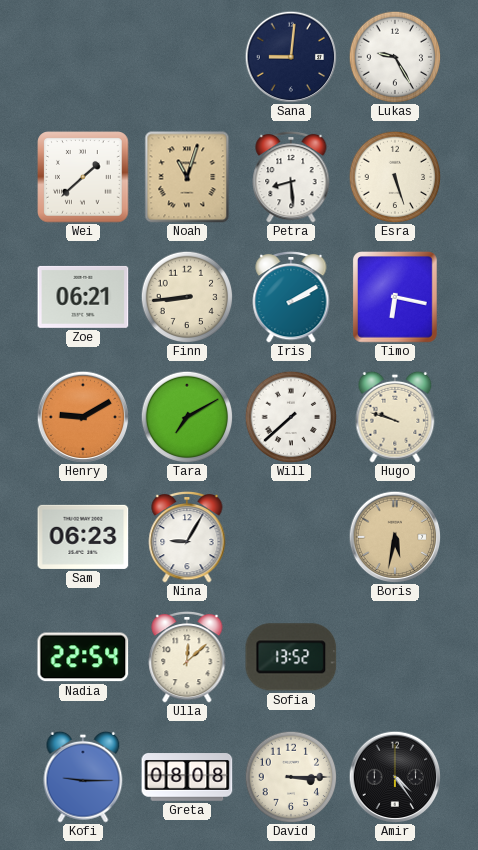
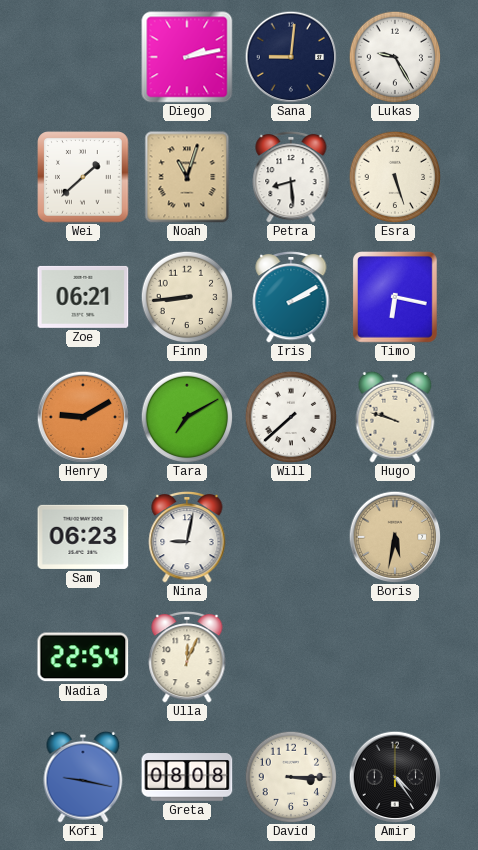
Diego: none -> 2:13
Nina: 9:05 -> 9:02
Ulla: 12:08 -> 12:04
Sofia: 13:52 -> none
Kofi: 9:15 -> 9:17
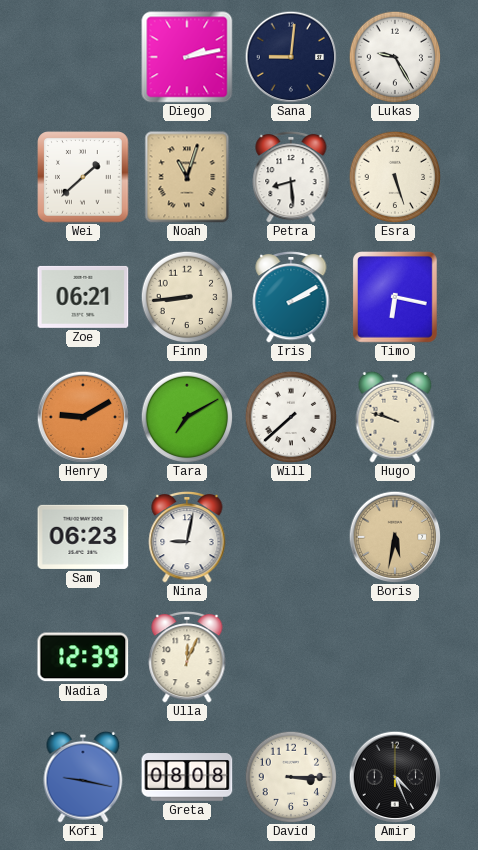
Nadia: 22:54 -> 12:39
Amir: 4:24 -> 4:26
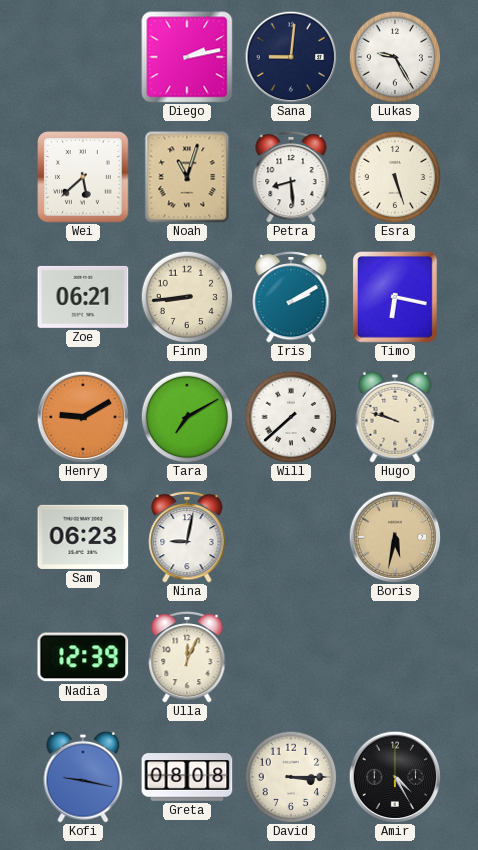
Wei: 1:38 -> 5:38
Amir: 4:26 -> 4:25
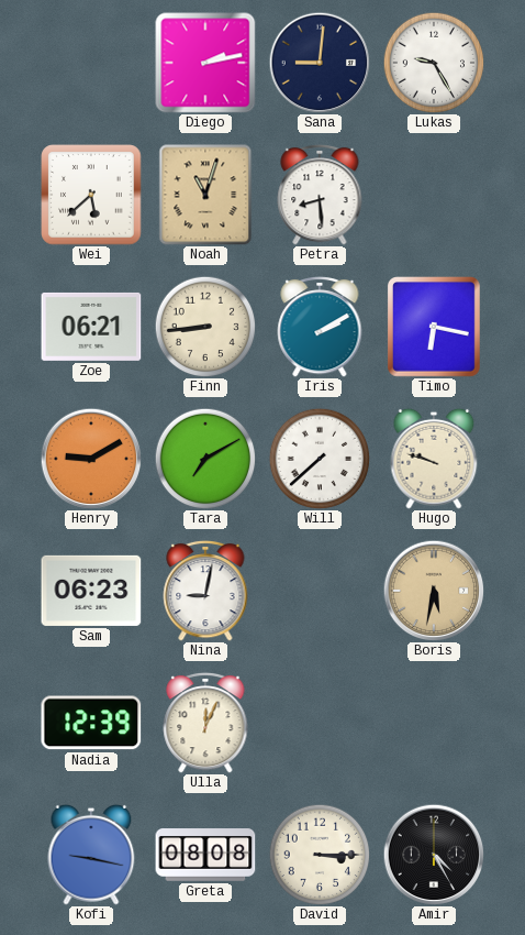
Esra: 5:27 -> none
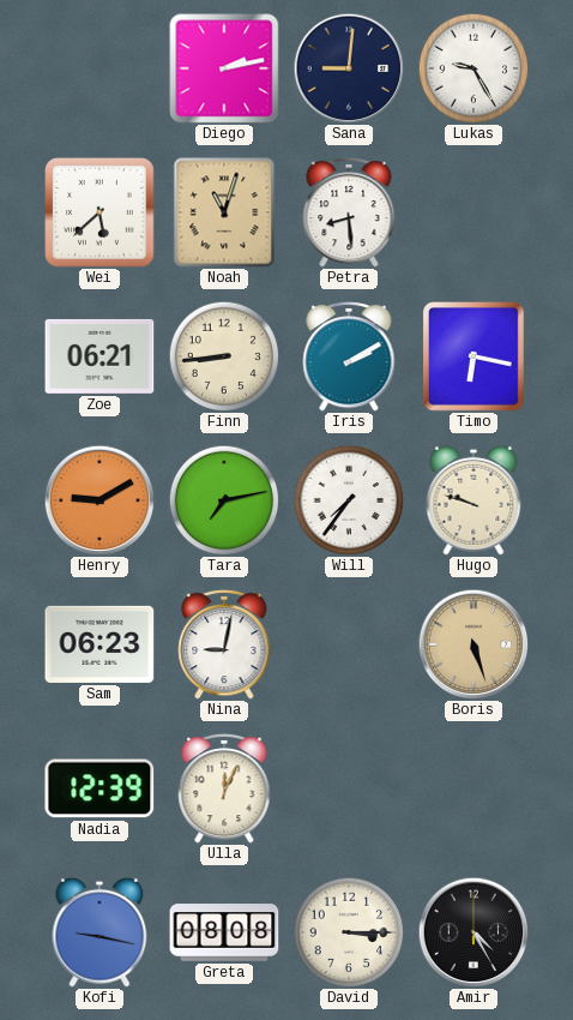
Tara: 7:10 -> 7:13
Will: 7:38 -> 7:36
Boris: 5:32 -> 5:27
